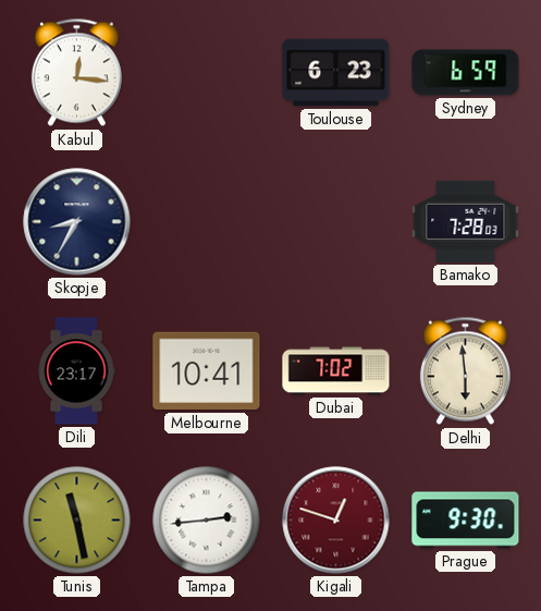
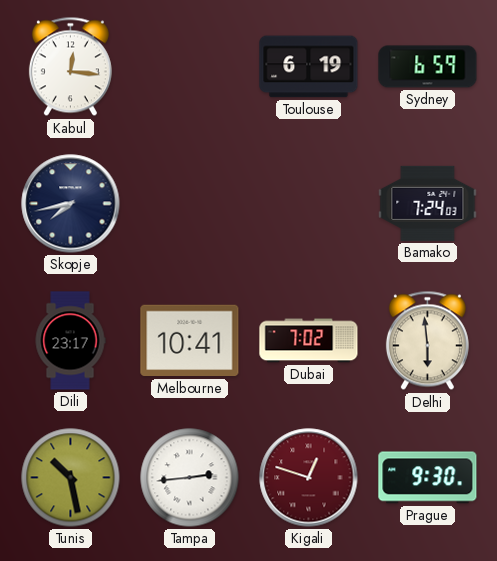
Toulouse: 6:23 -> 6:19
Skopje: 8:35 -> 7:43
Bamako: 7:28 -> 7:24
Tunis: 11:28 -> 10:28
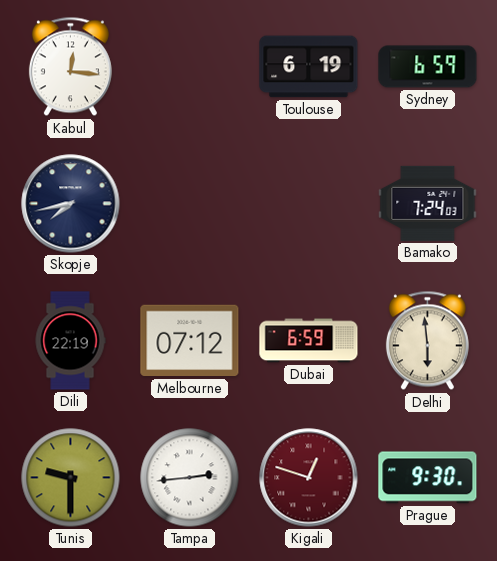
Dili: 23:17 -> 22:19
Melbourne: 10:41 -> 07:12
Dubai: 7:02 -> 6:59
Tunis: 10:28 -> 9:30
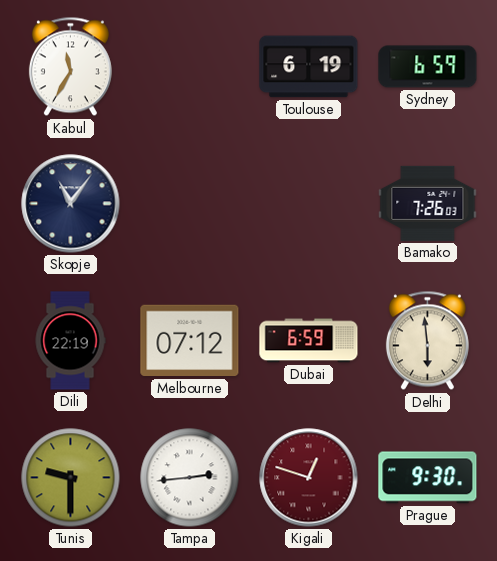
Kabul: 12:16 -> 11:35
Skopje: 7:43 -> 11:06
Bamako: 7:24 -> 7:26
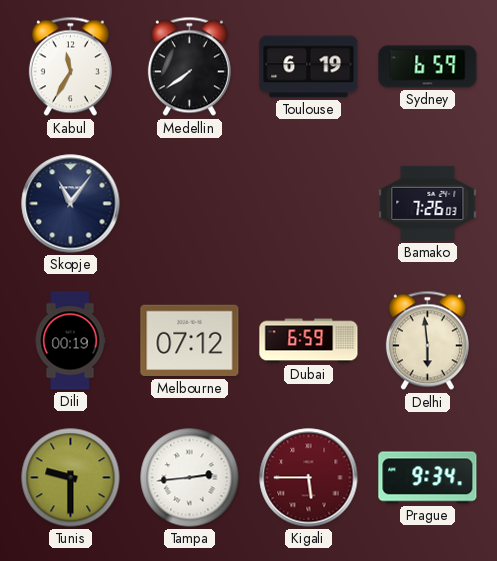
Medellin: none -> 7:39
Dili: 22:19 -> 00:19
Kigali: 12:48 -> 5:45
Prague: 9:30 -> 9:34
